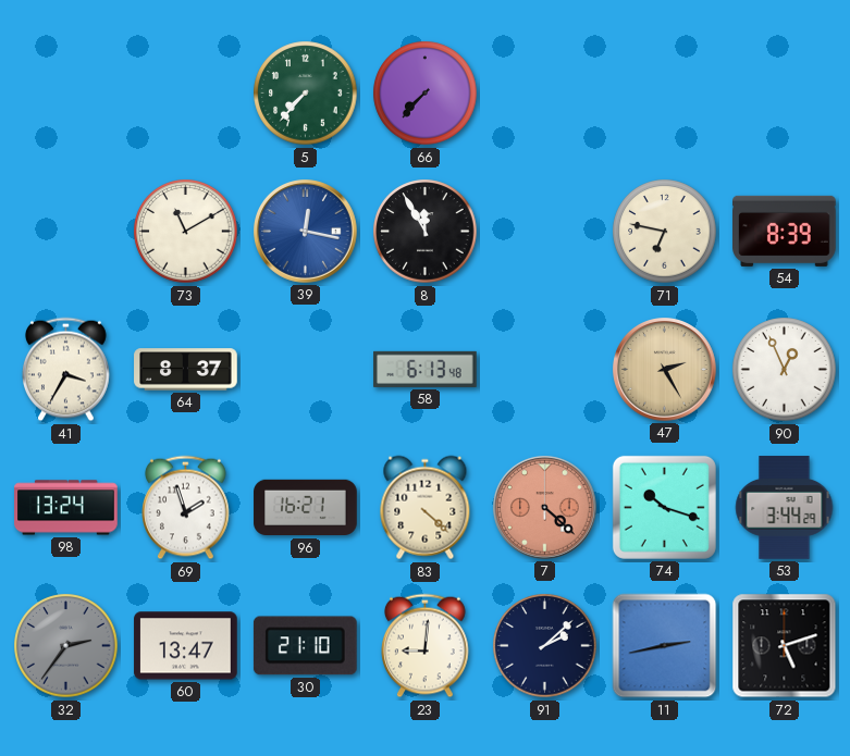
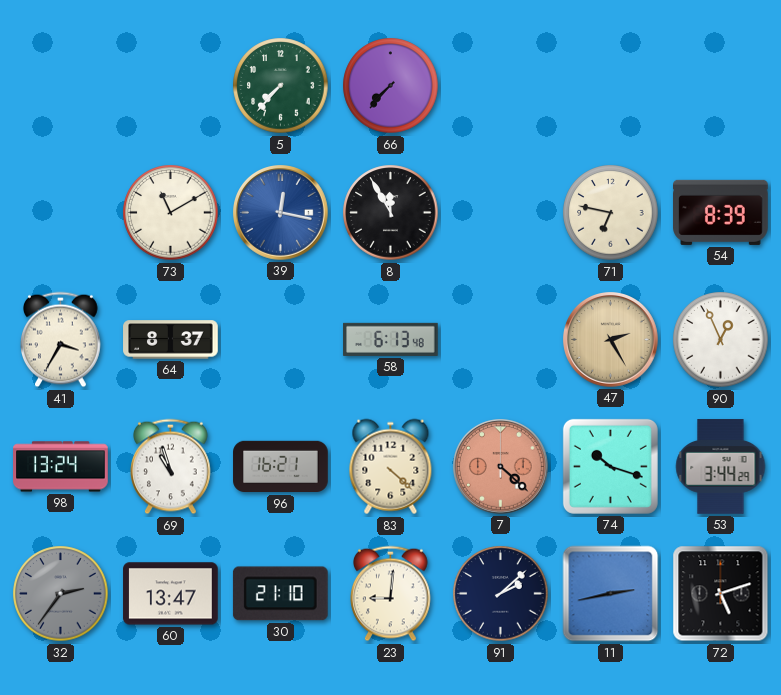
69: 1:57 -> 10:57
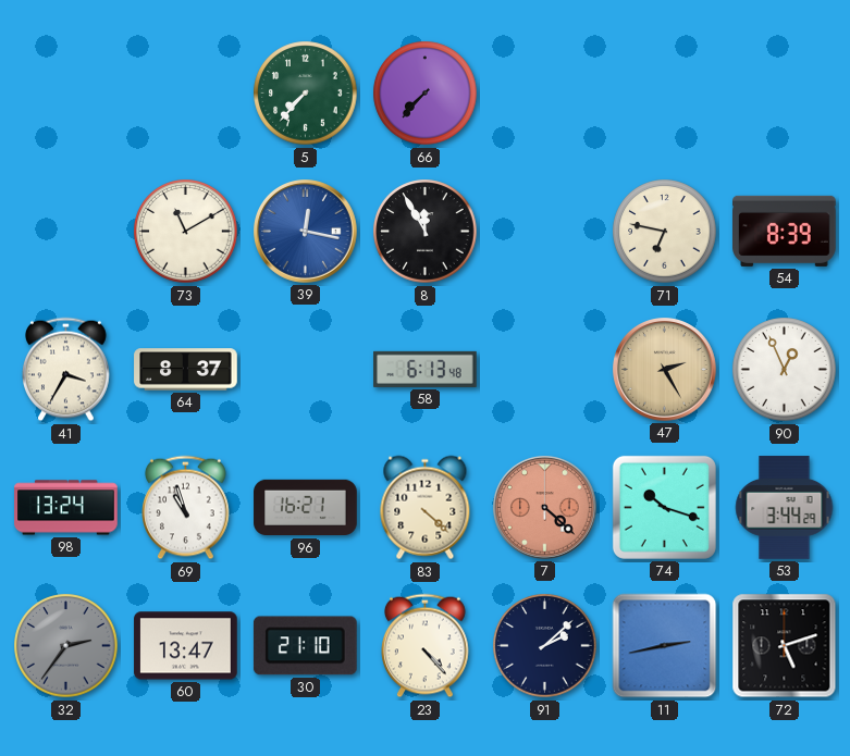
23: 9:01 -> 4:23
